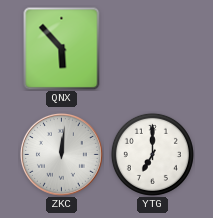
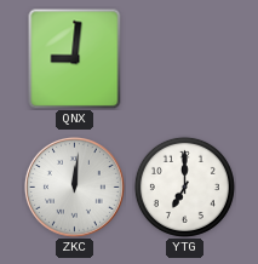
QNX: 5:53 -> 9:01
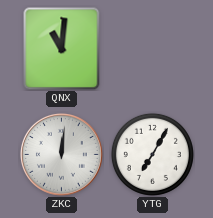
QNX: 9:01 -> 11:01
YTG: 7:00 -> 7:05
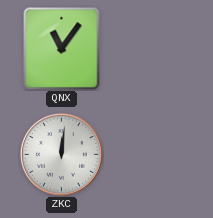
QNX: 11:01 -> 11:06
YTG: 7:05 -> none
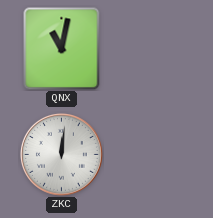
QNX: 11:06 -> 11:02
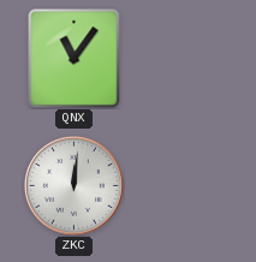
QNX: 11:02 -> 11:06
